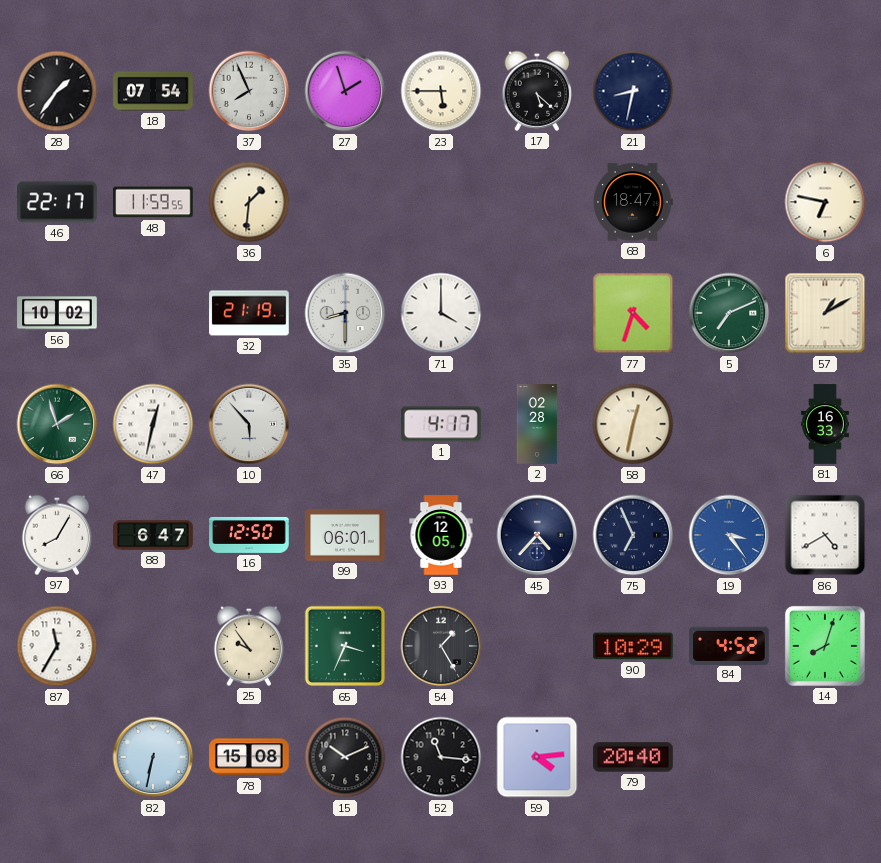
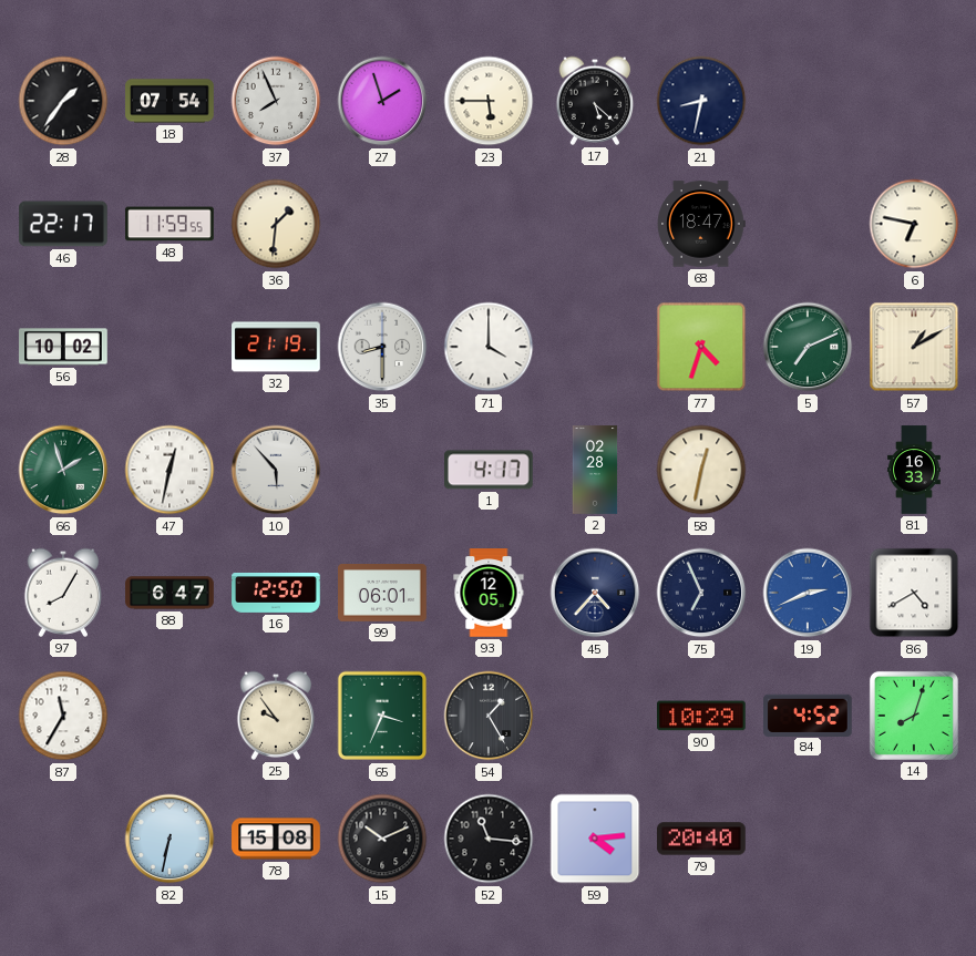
19: 3:24 -> 2:41
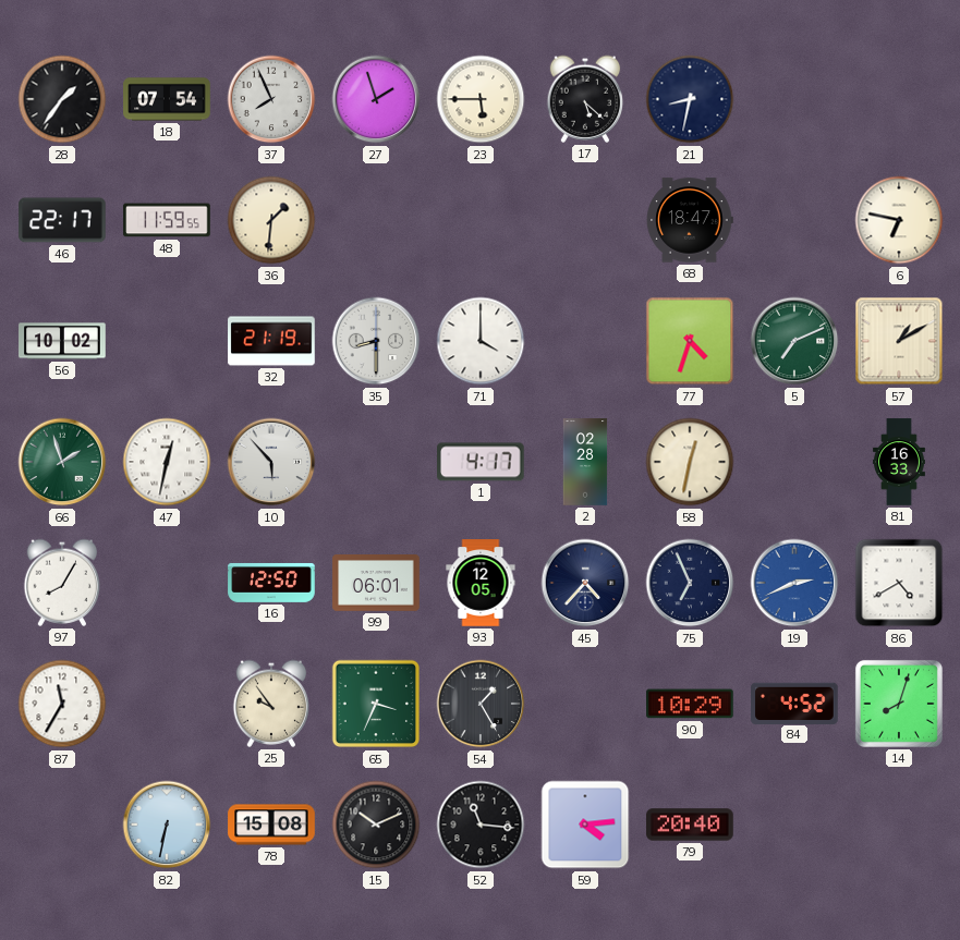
88: 6:47 -> none
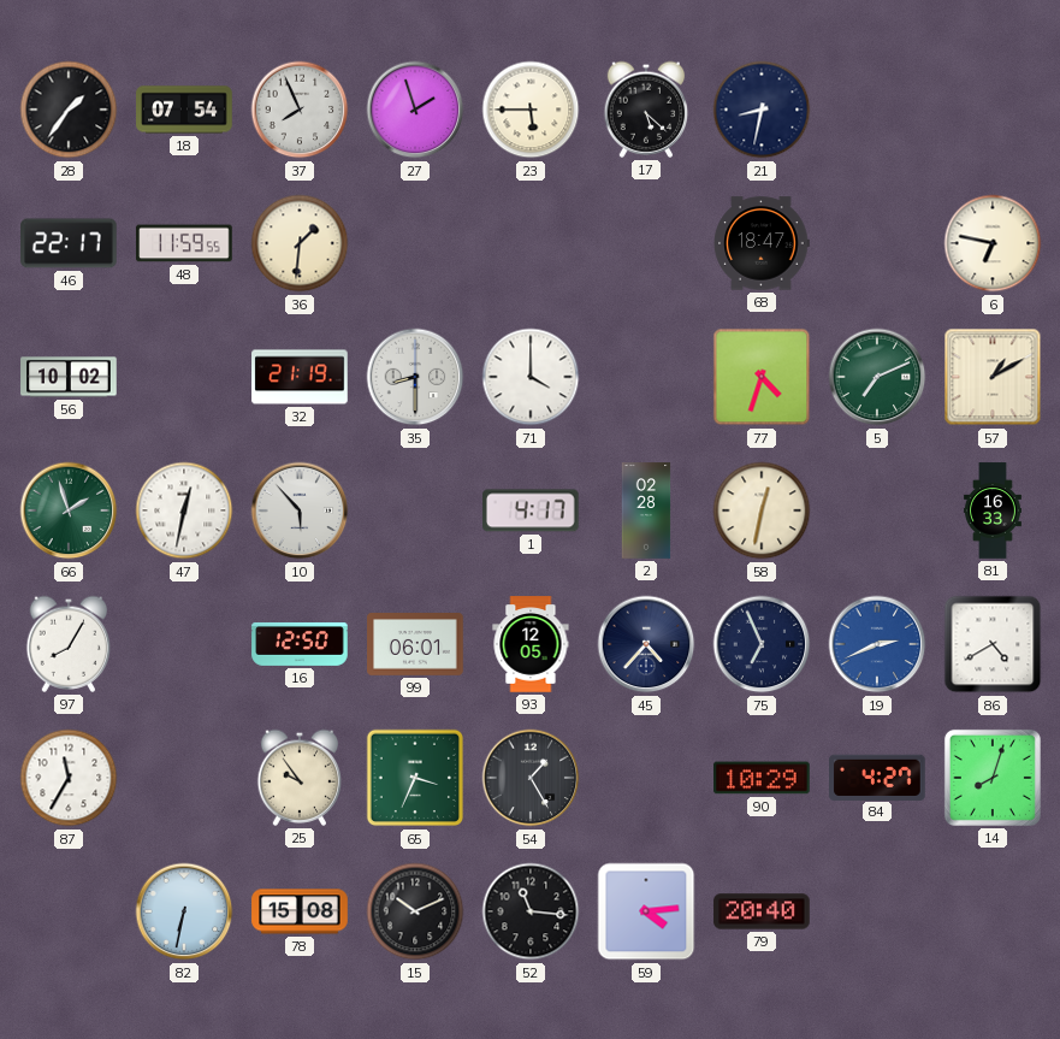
84: 4:52 -> 4:27
